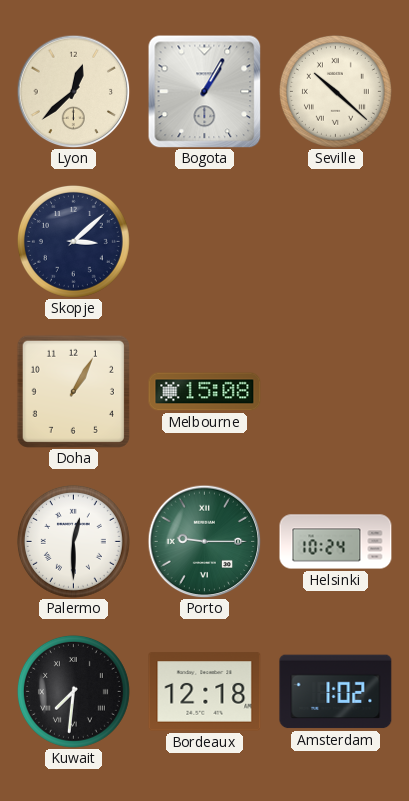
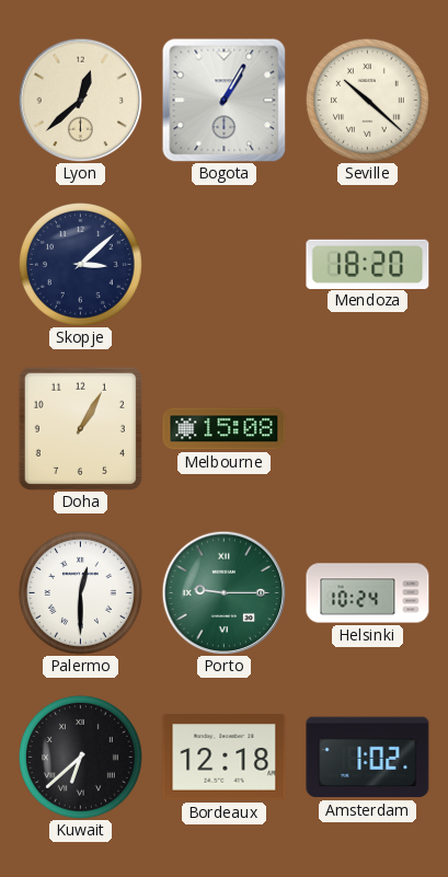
Mendoza: none -> 18:20
Kuwait: 7:31 -> 6:38
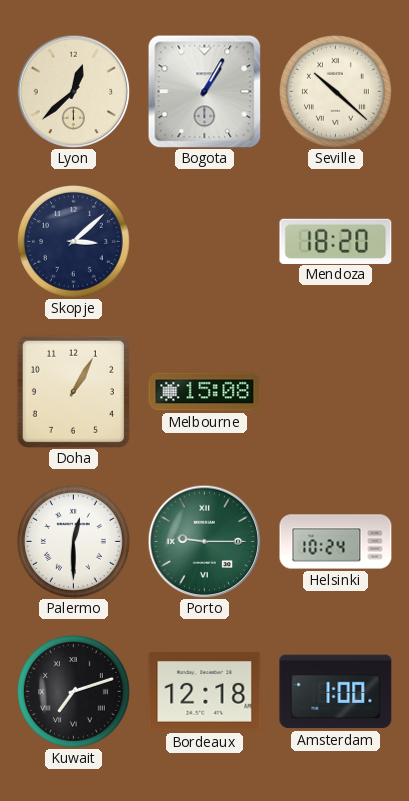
Kuwait: 6:38 -> 7:12
Amsterdam: 1:02 -> 1:00
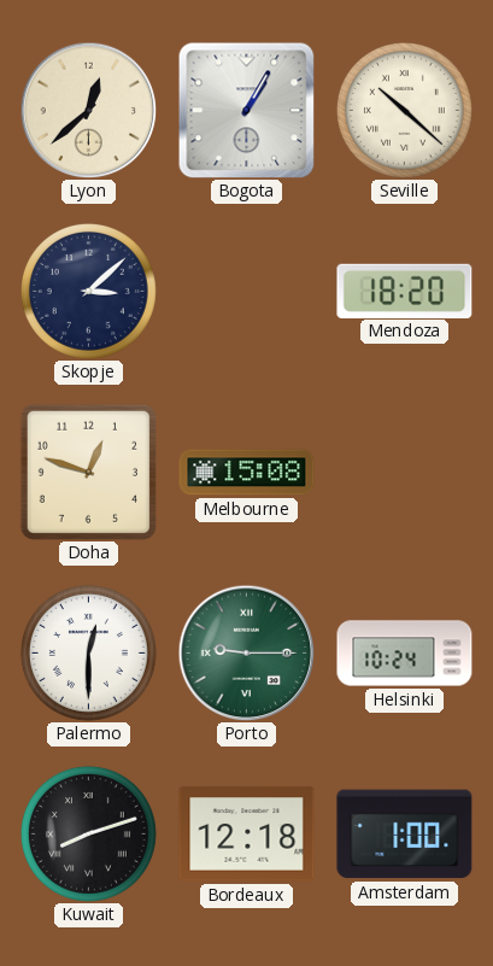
Doha: 1:05 -> 12:48
Kuwait: 7:12 -> 8:12
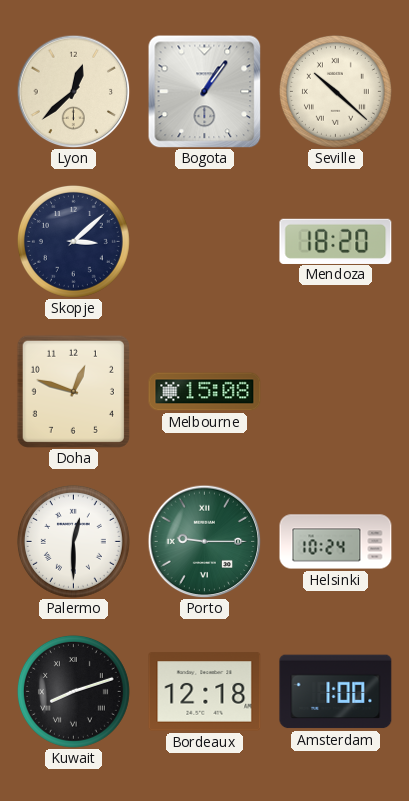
Bogota: 1:05 -> 1:06
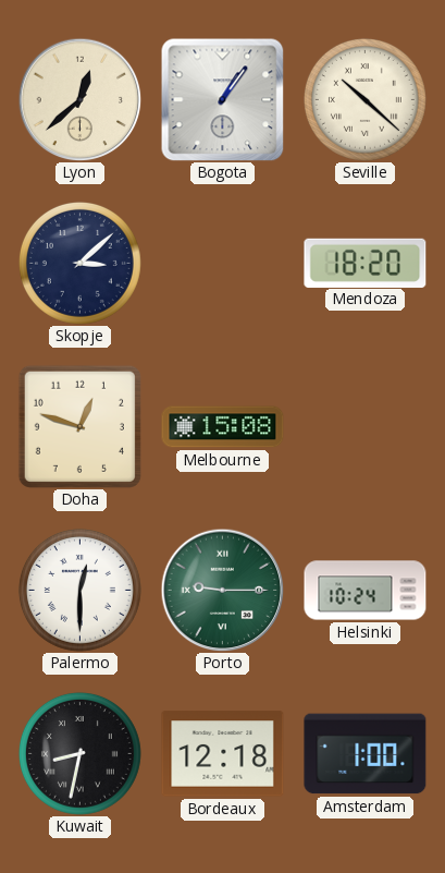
Kuwait: 8:12 -> 8:32
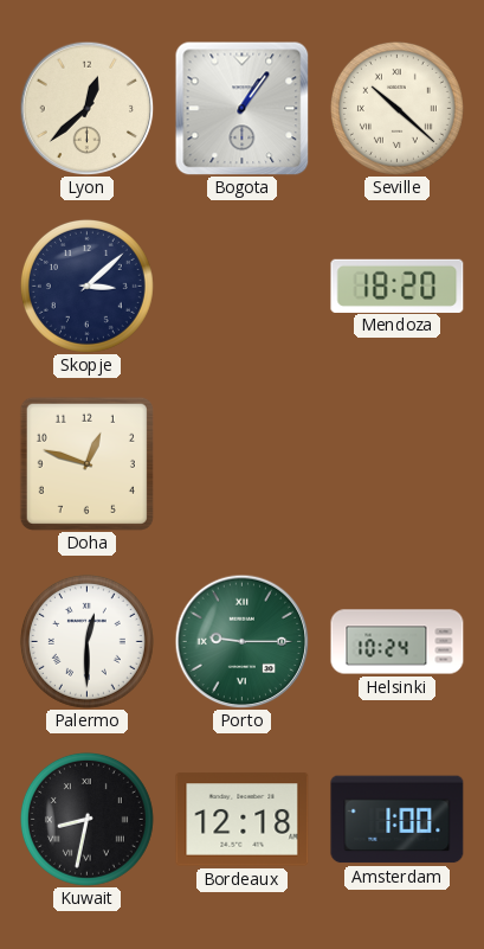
Melbourne: 15:08 -> none
